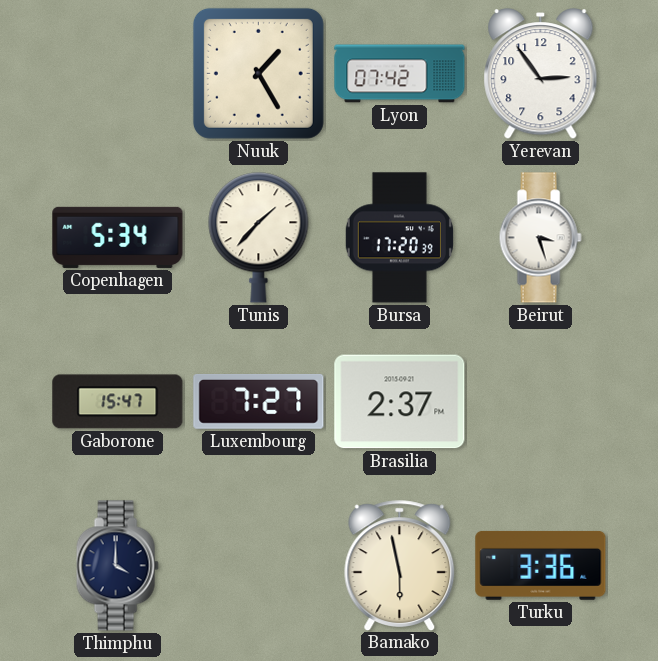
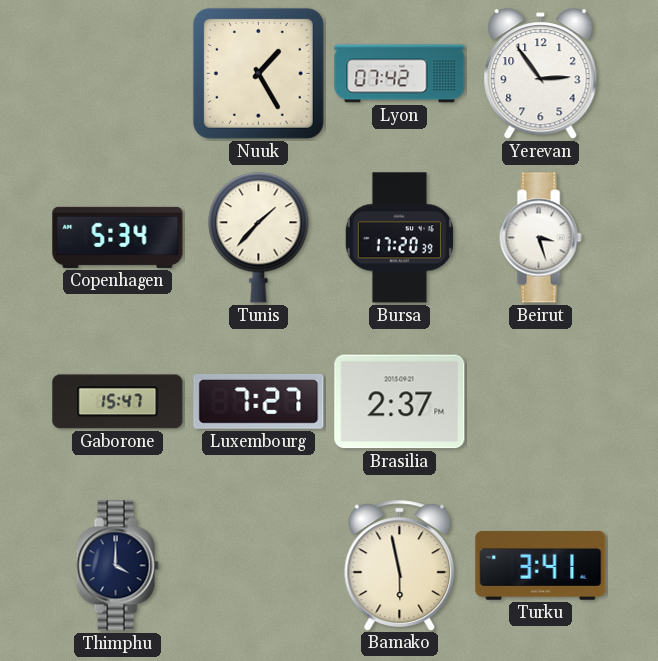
Turku: 3:36 -> 3:41
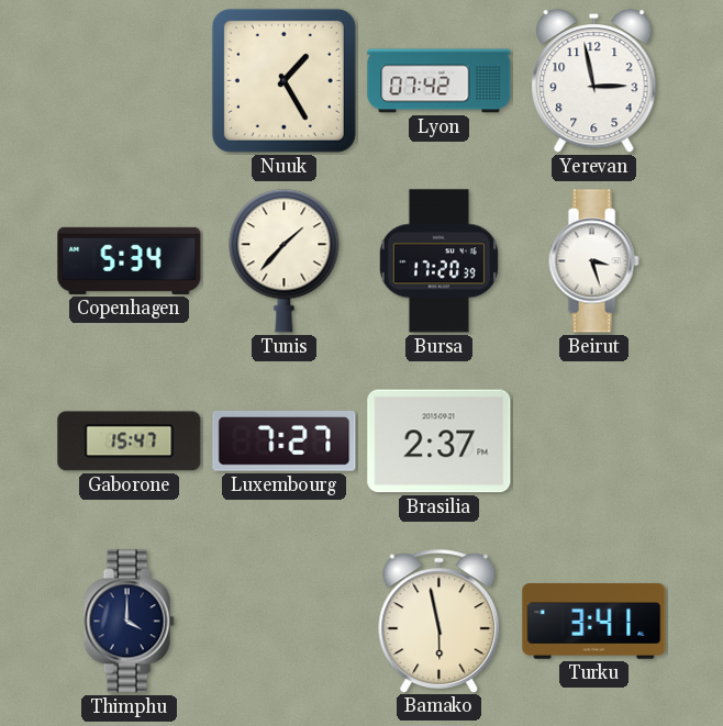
Yerevan: 2:54 -> 2:58
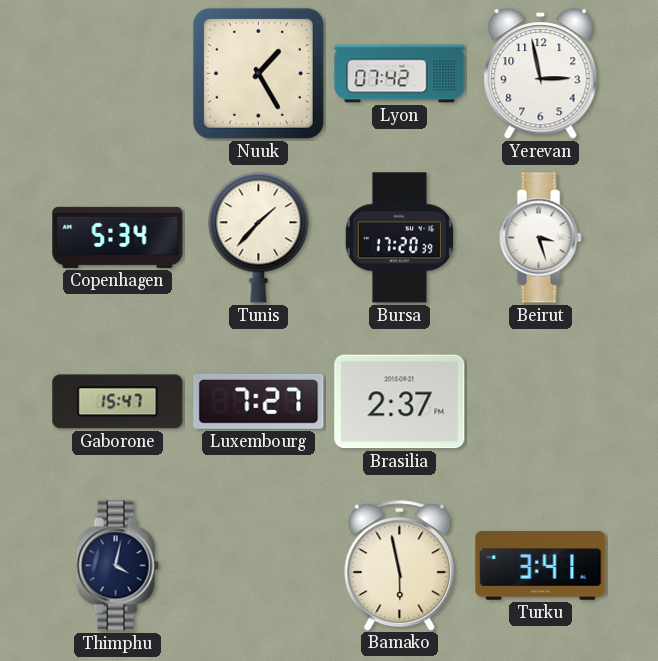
Thimphu: 4:00 -> 4:02
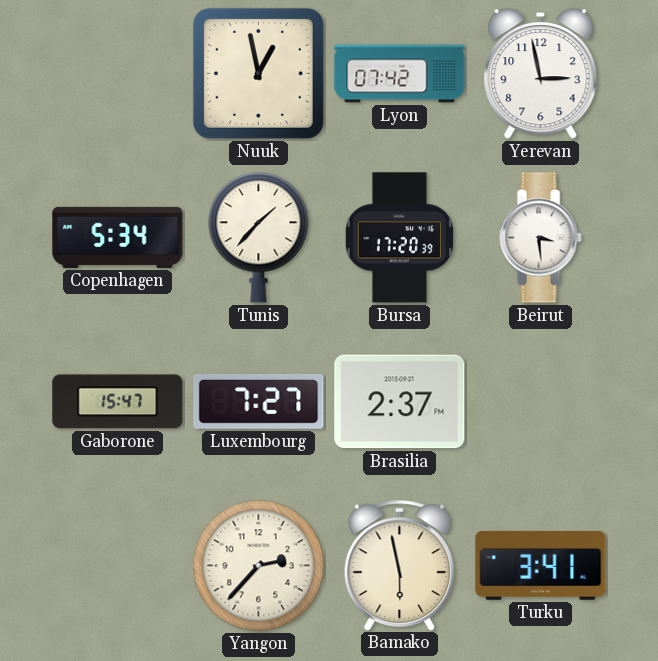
Nuuk: 1:25 -> 12:58
Beirut: 3:27 -> 3:29
Thimphu: 4:02 -> none
Yangon: none -> 2:37
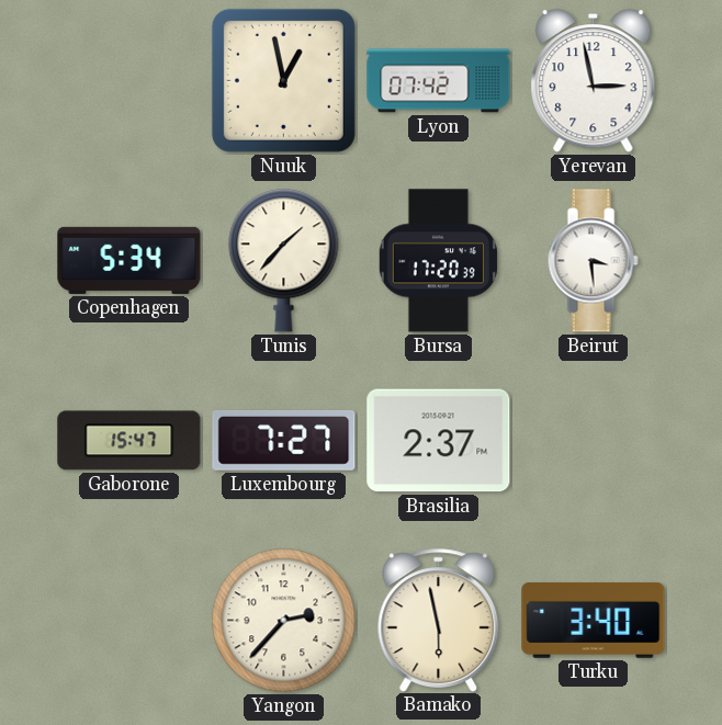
Turku: 3:41 -> 3:40
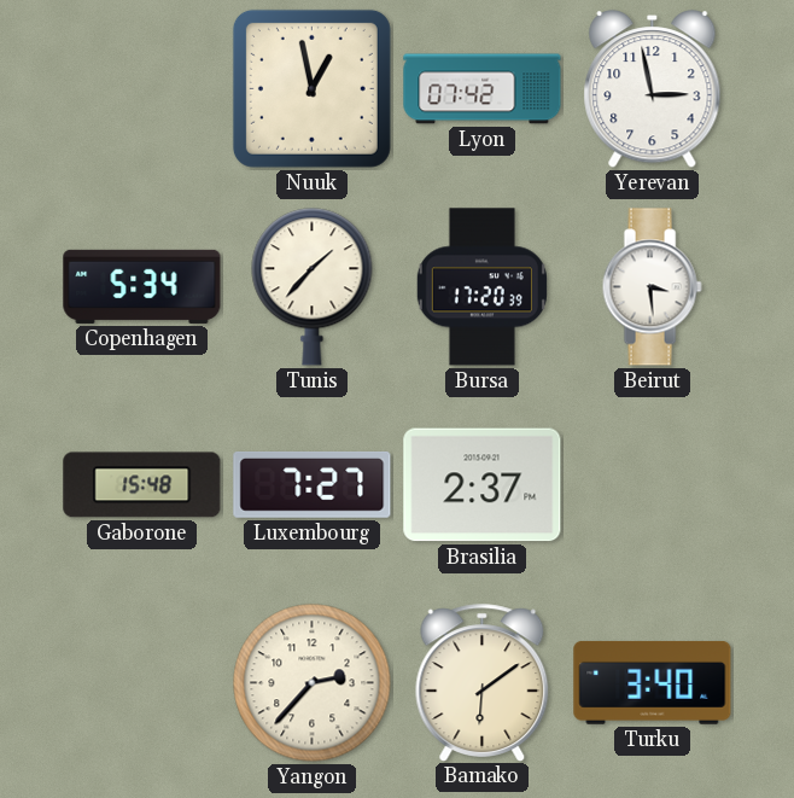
Gaborone: 15:47 -> 15:48
Bamako: 5:58 -> 6:09
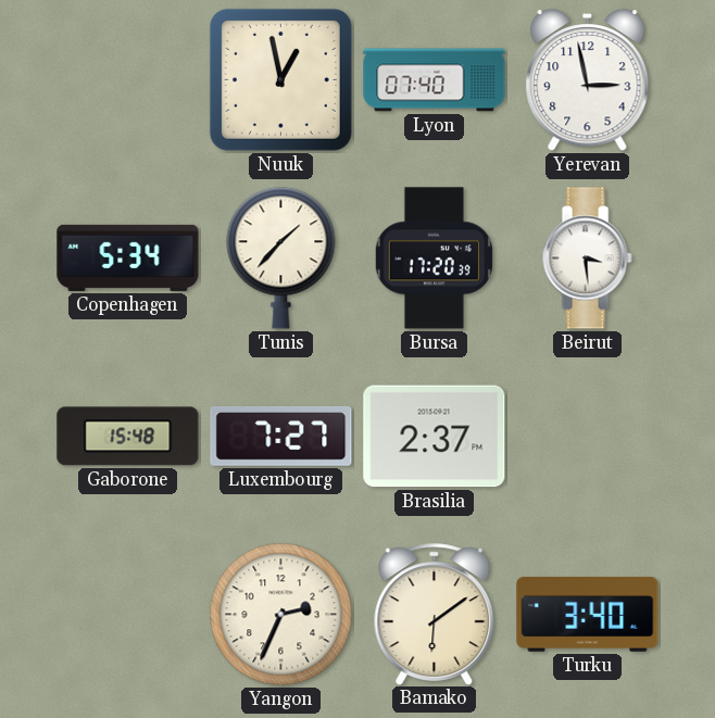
Lyon: 07:42 -> 07:40
Yangon: 2:37 -> 2:34
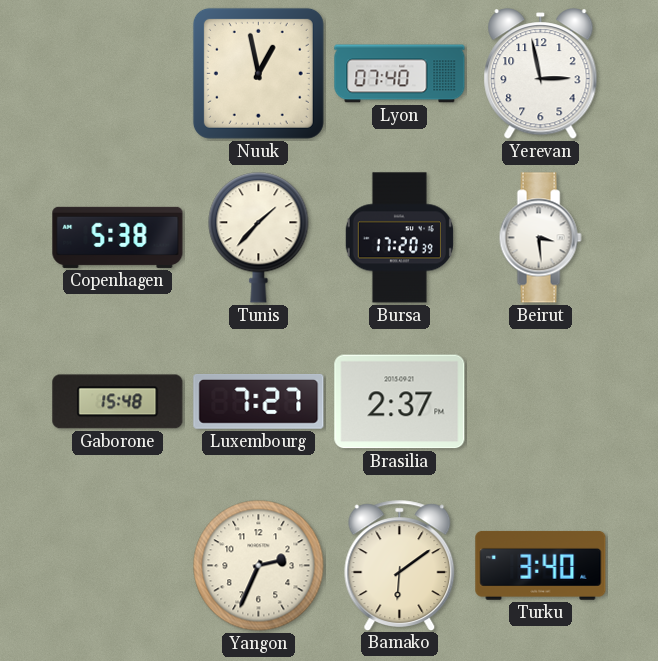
Copenhagen: 5:34 -> 5:38
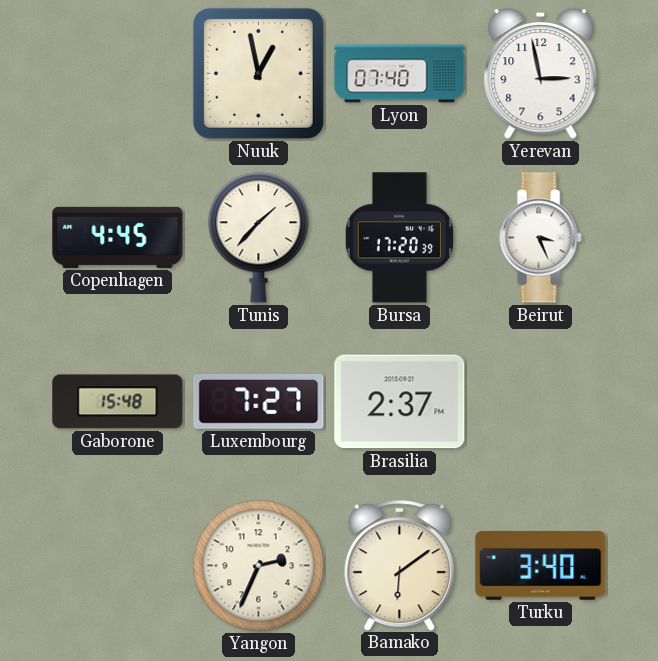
Copenhagen: 5:38 -> 4:45
Beirut: 3:29 -> 3:26
